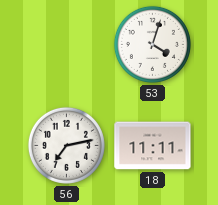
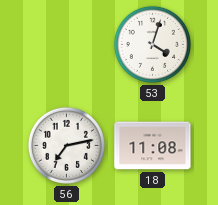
18: 11:11 -> 11:08
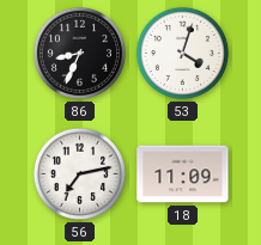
86: none -> 8:34
18: 11:08 -> 11:09
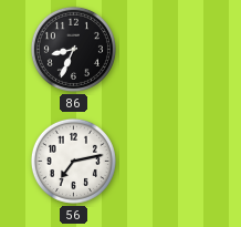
53: 4:03 -> none
18: 11:09 -> none
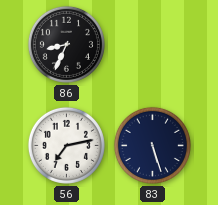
83: none -> 5:27
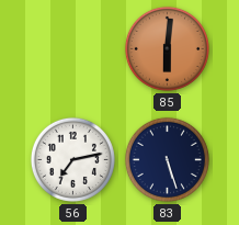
86: 8:34 -> none
85: none -> 6:01
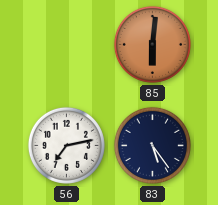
83: 5:27 -> 5:24
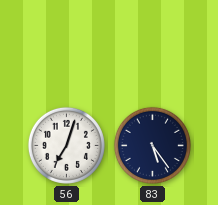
85: 6:01 -> none
56: 7:13 -> 7:03
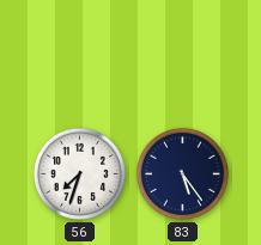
56: 7:03 -> 7:33
